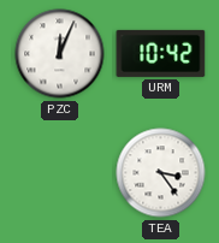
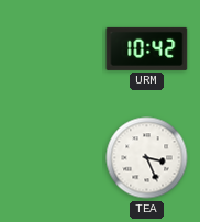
PZC: 12:04 -> none
TEA: 3:24 -> 3:26
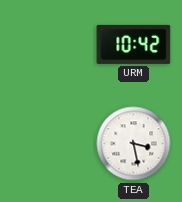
TEA: 3:26 -> 3:28
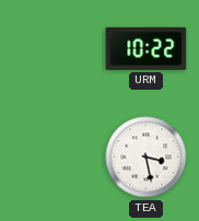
URM: 10:42 -> 10:22
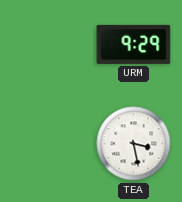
URM: 10:22 -> 9:29
